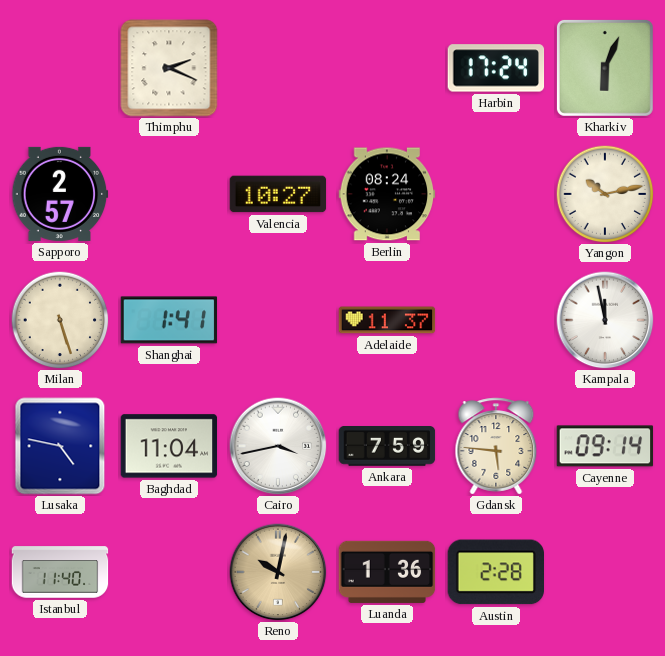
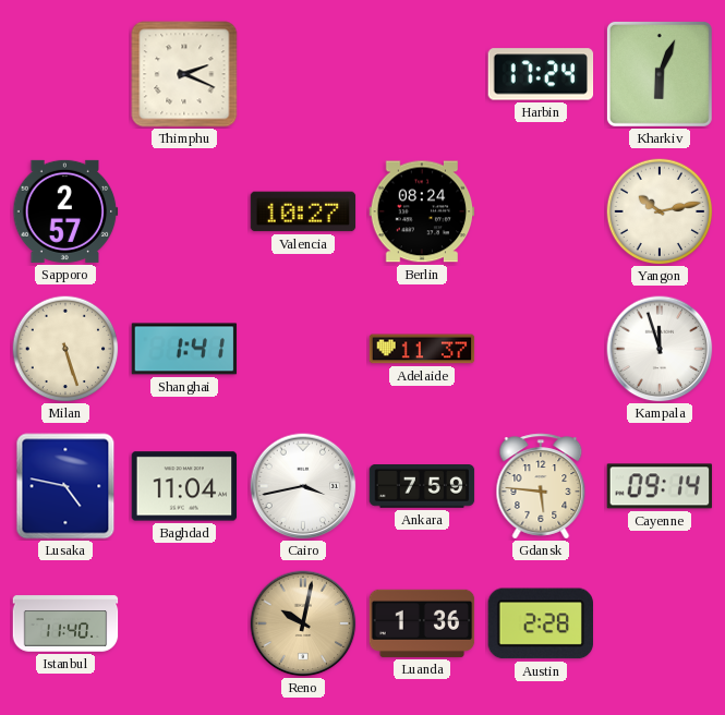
Kampala: 11:58 -> 11:57
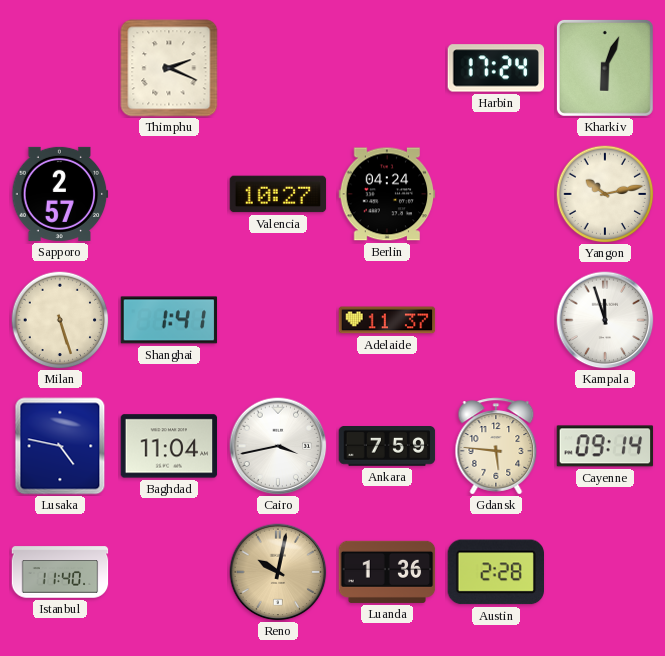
Berlin: 08:24 -> 04:24
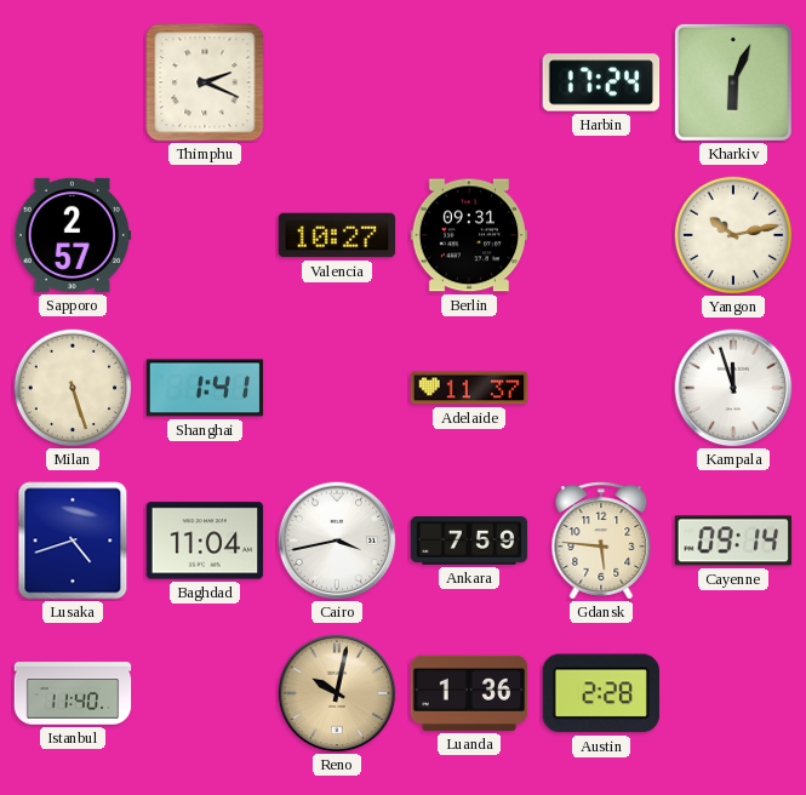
Berlin: 04:24 -> 09:31
Lusaka: 4:47 -> 4:42
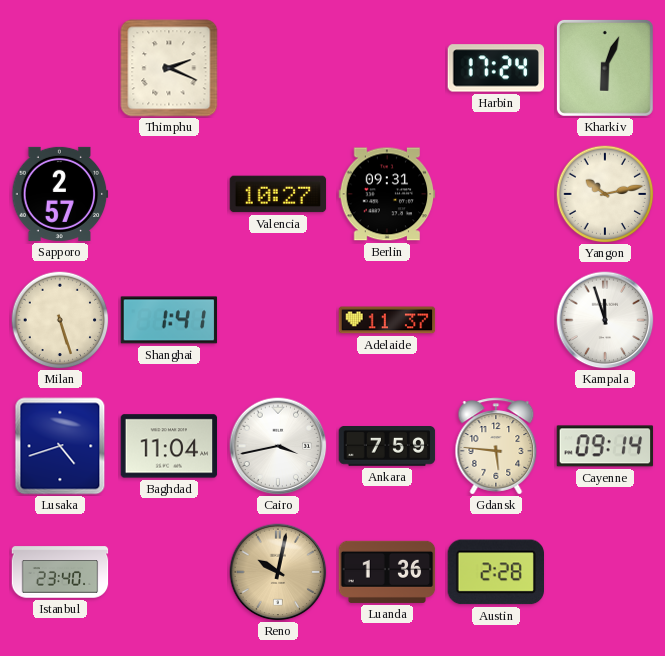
Istanbul: 11:40 -> 23:40
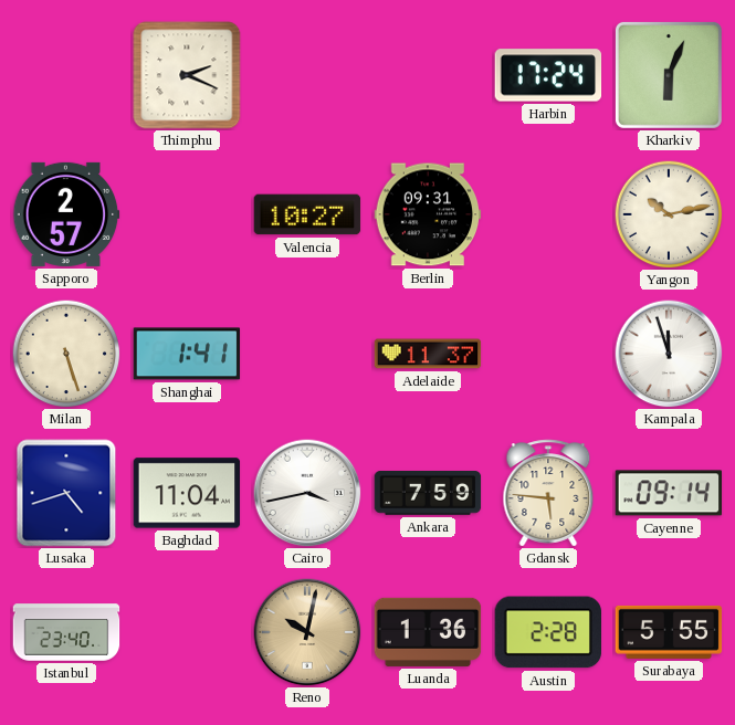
Surabaya: none -> 5:55
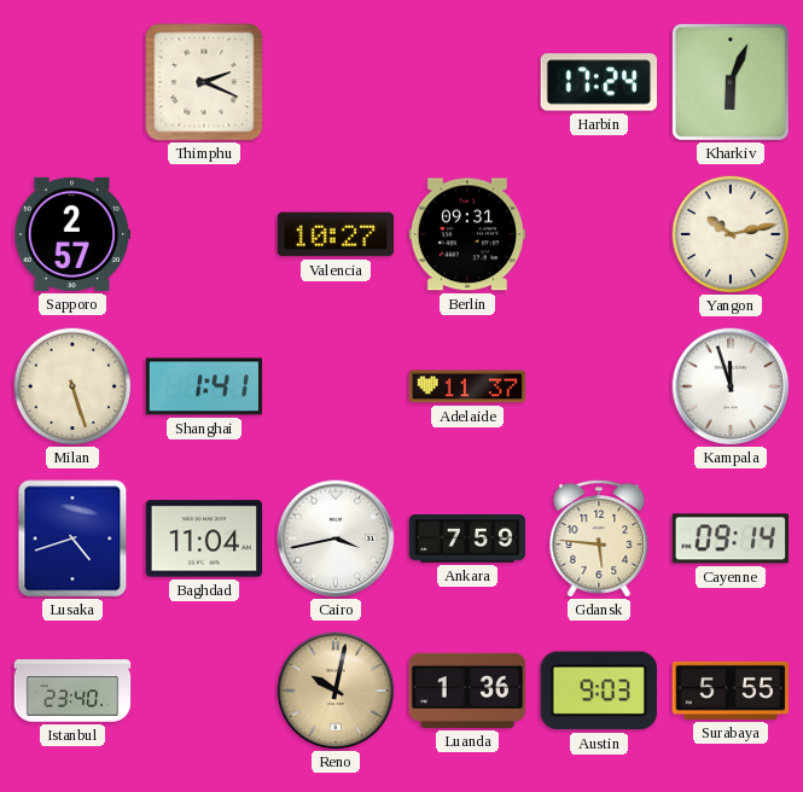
Austin: 2:28 -> 9:03
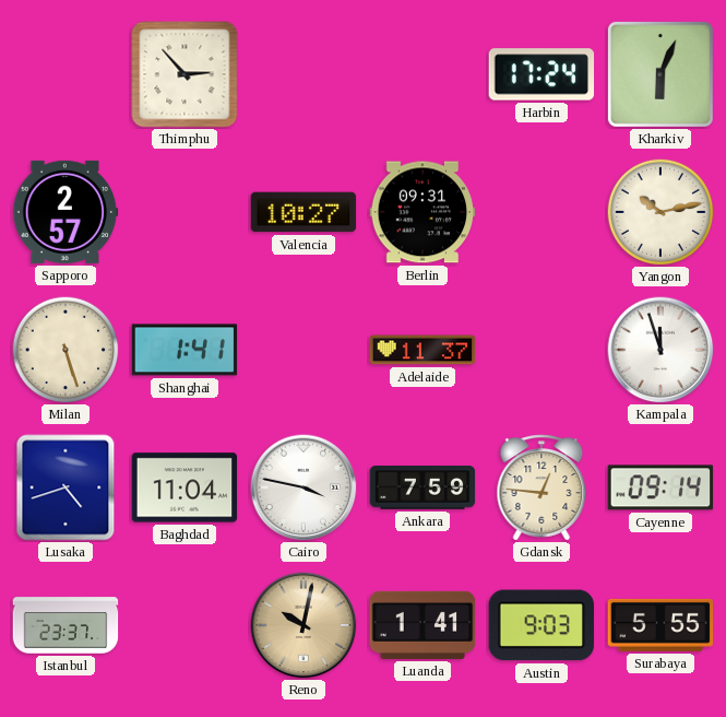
Thimphu: 2:19 -> 2:53
Cairo: 3:43 -> 3:47
Gdansk: 5:46 -> 12:46
Istanbul: 23:40 -> 23:37
Luanda: 1:36 -> 1:41
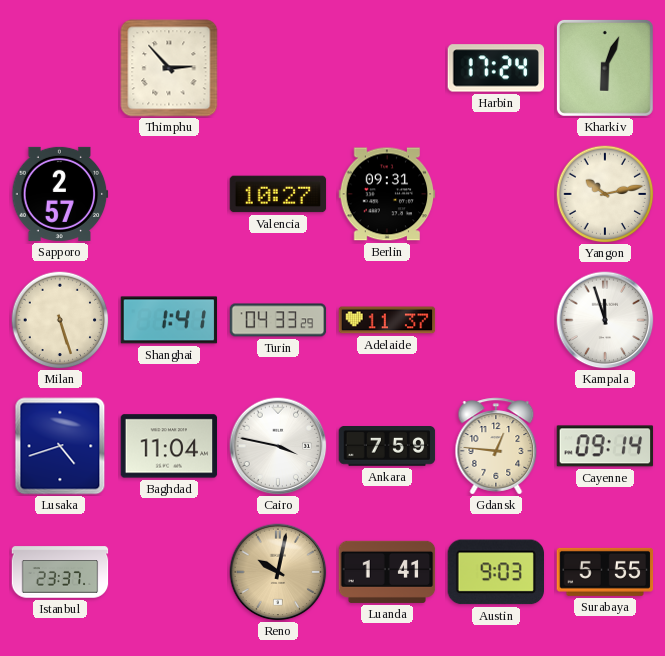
Turin: none -> 04:33
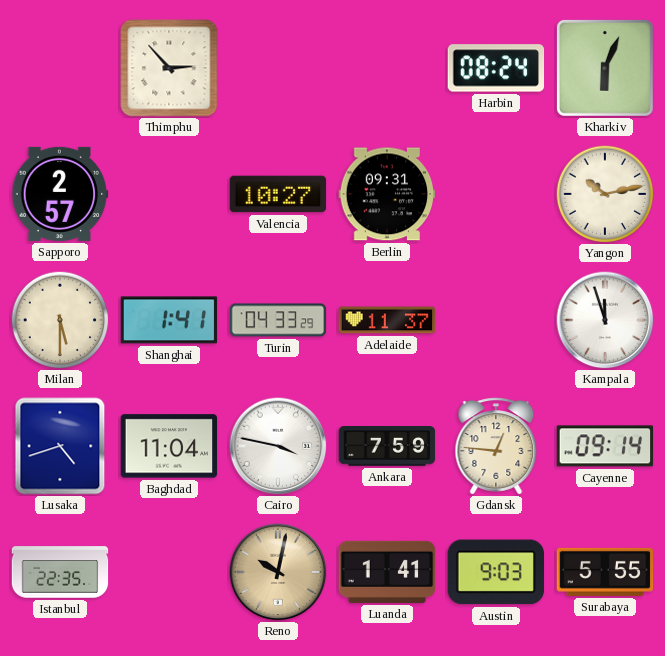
Harbin: 17:24 -> 08:24
Milan: 5:27 -> 5:30
Istanbul: 23:37 -> 22:35
